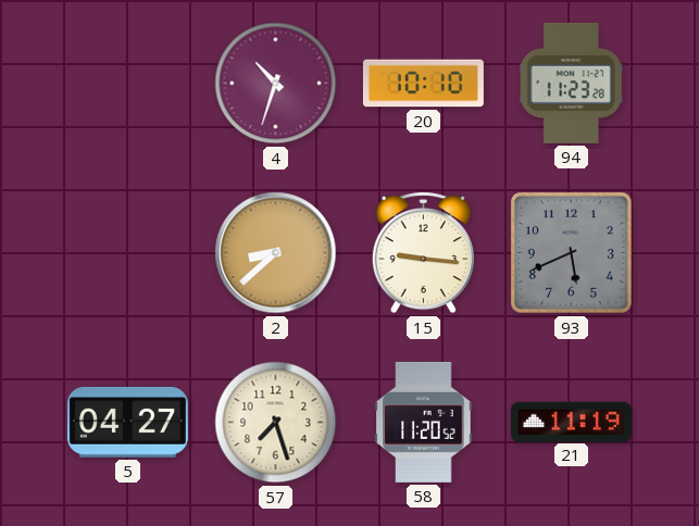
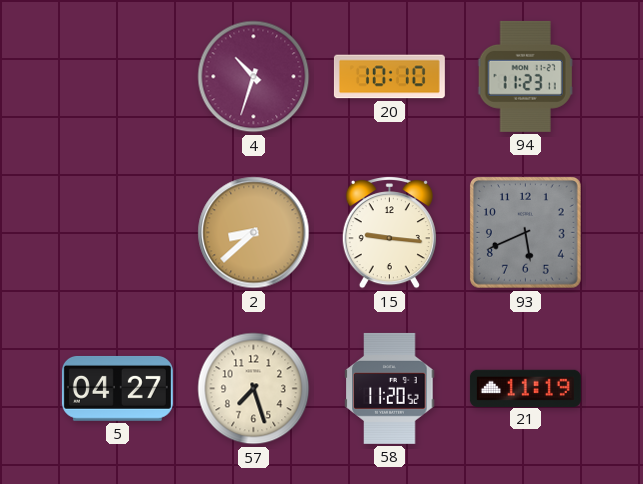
94: 11:23:28 -> 11:23:11
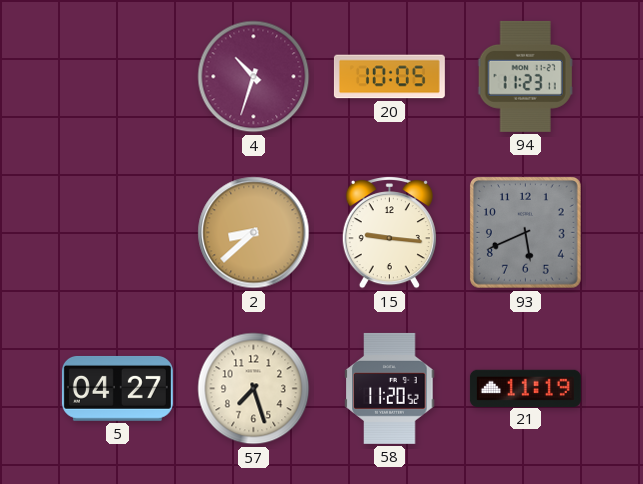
20: 10:10 -> 10:05
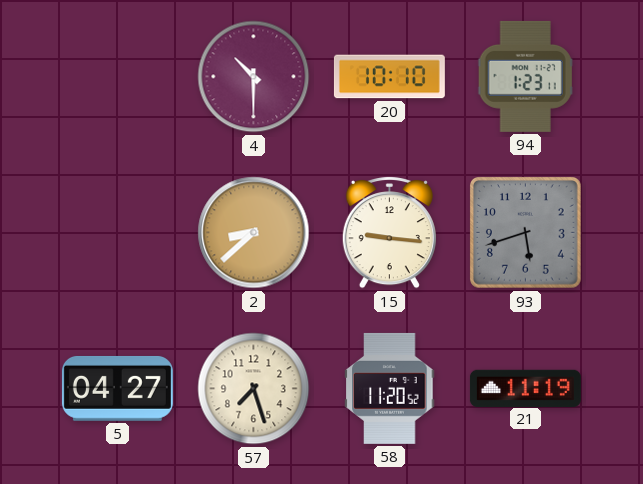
4: 10:33 -> 10:30
20: 10:05 -> 10:10
94: 11:23 -> 1:23
93: 5:41 -> 5:42
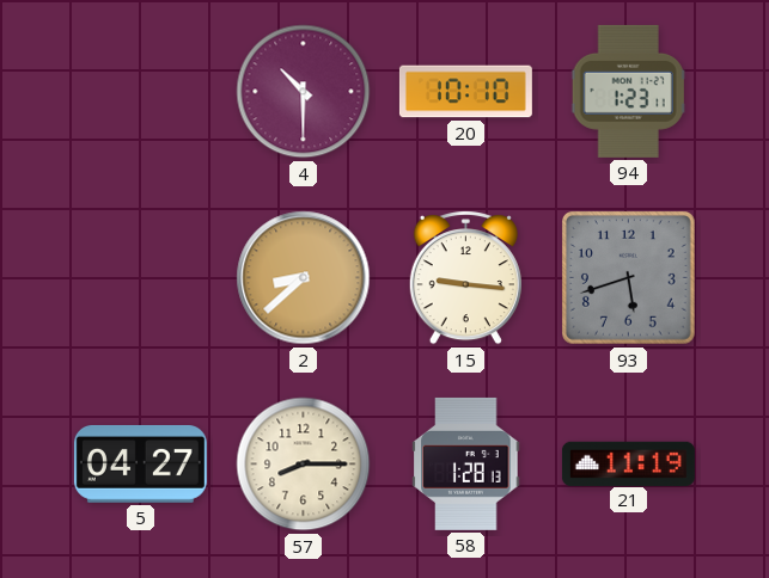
57: 7:27 -> 8:15
58: 11:20 -> 1:28
